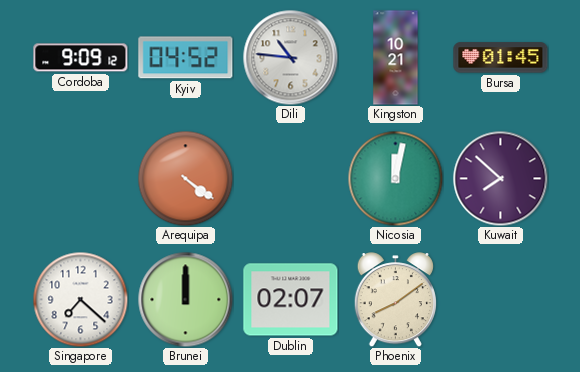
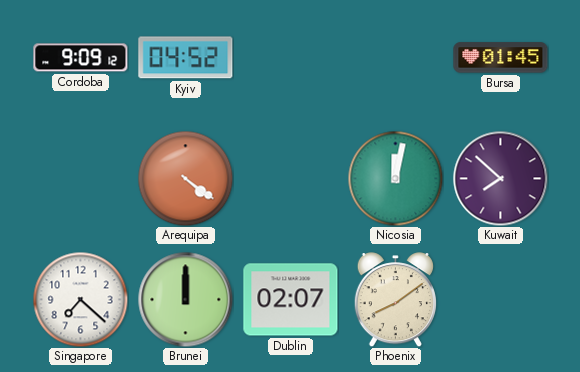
Dili: 10:46 -> none
Kingston: 10:21 -> none
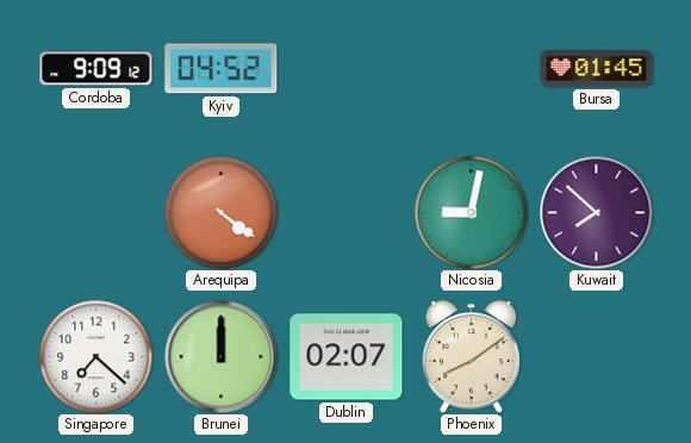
Nicosia: 12:02 -> 9:02
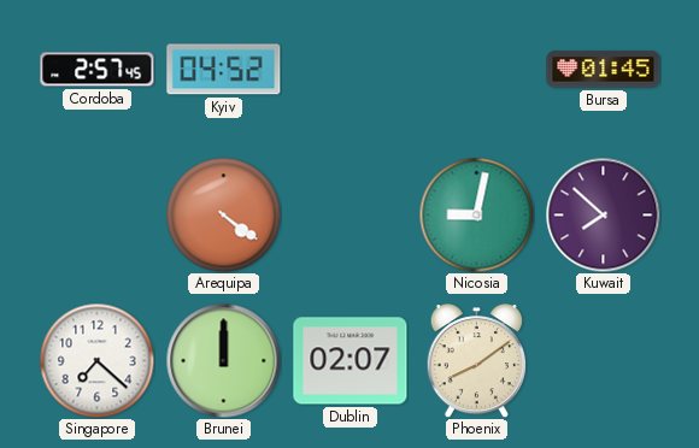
Cordoba: 9:09 -> 2:57
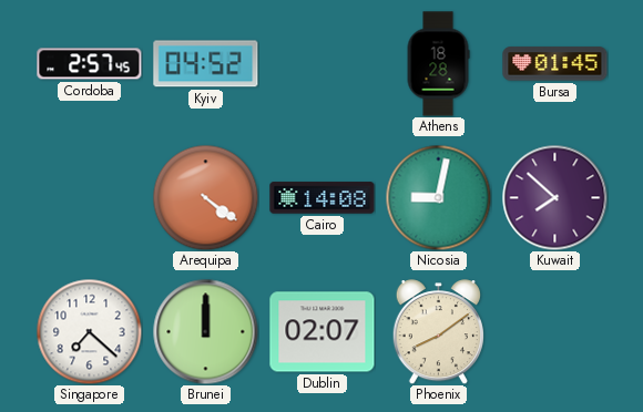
Athens: none -> 18:28
Cairo: none -> 14:08
